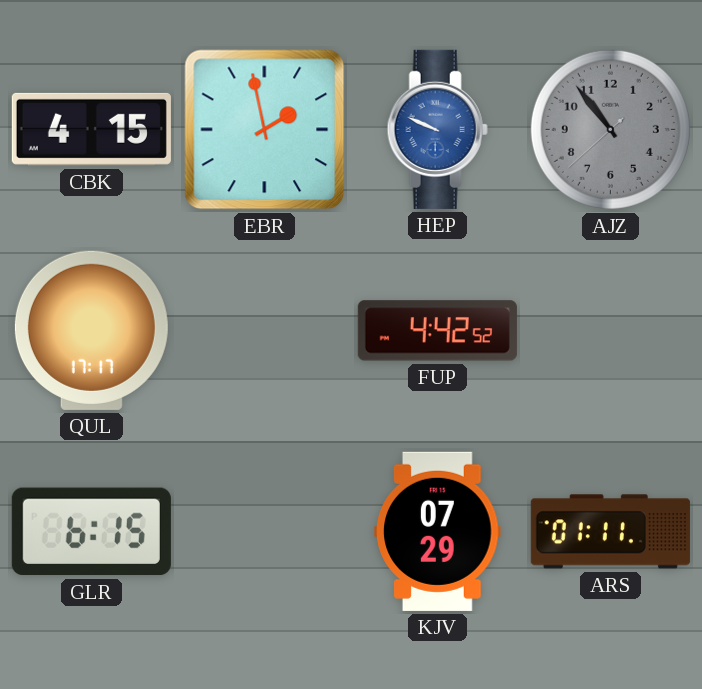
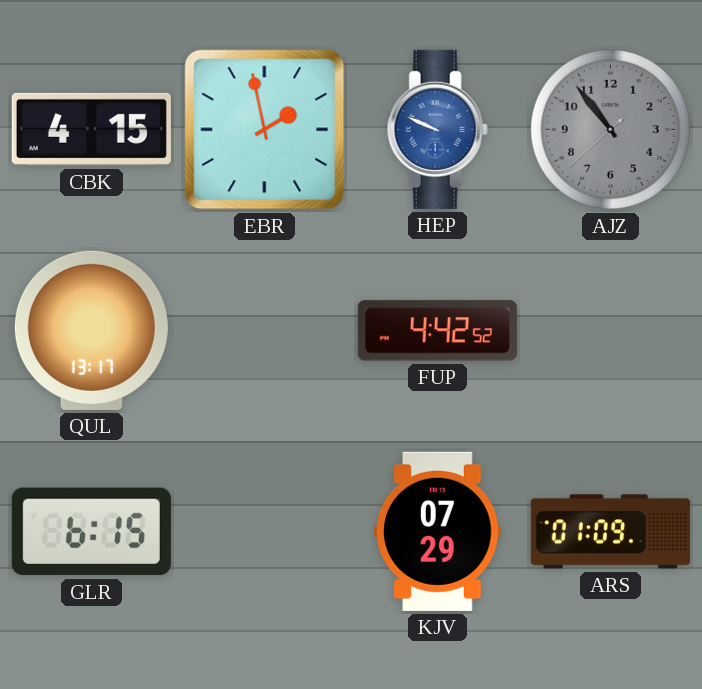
QUL: 17:17 -> 13:17
ARS: 01:11 -> 01:09
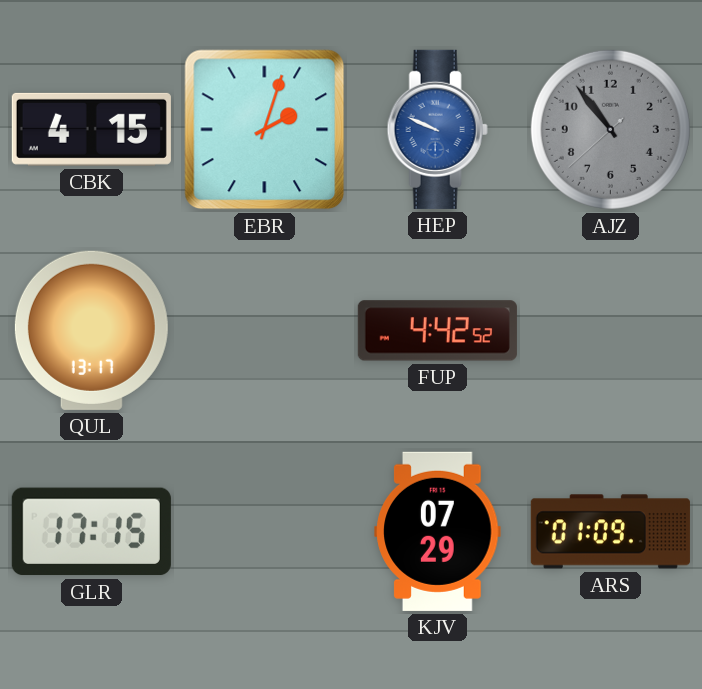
EBR: 1:58 -> 2:03
GLR: 6:15 -> 17:15
